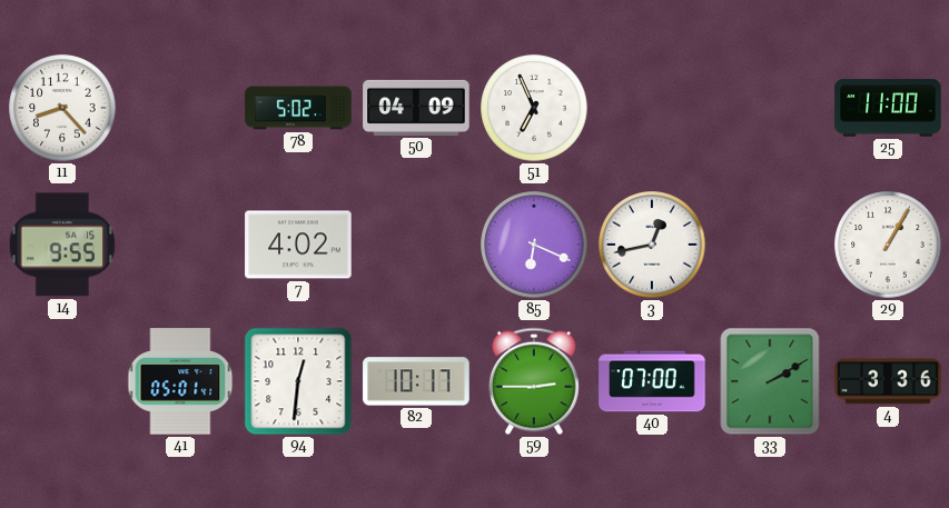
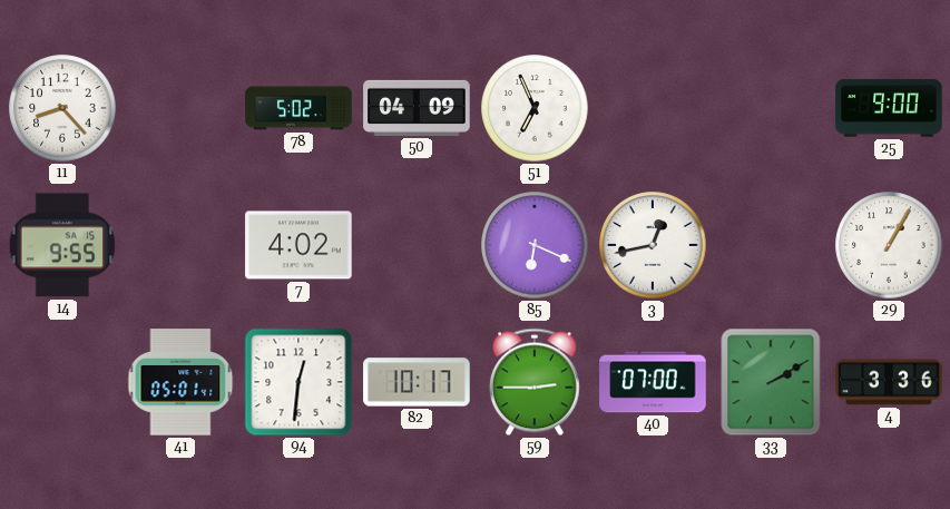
25: 11:00 -> 9:00
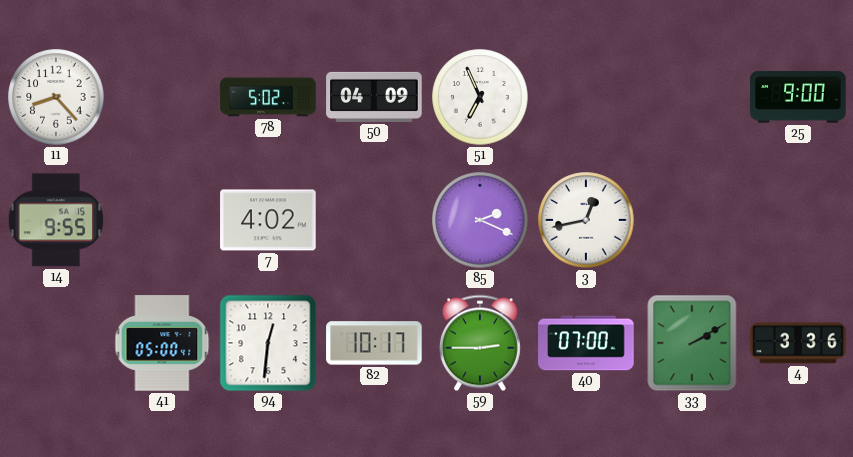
85: 6:19 -> 2:19
29: 1:05 -> none
41: 05:01 -> 05:00
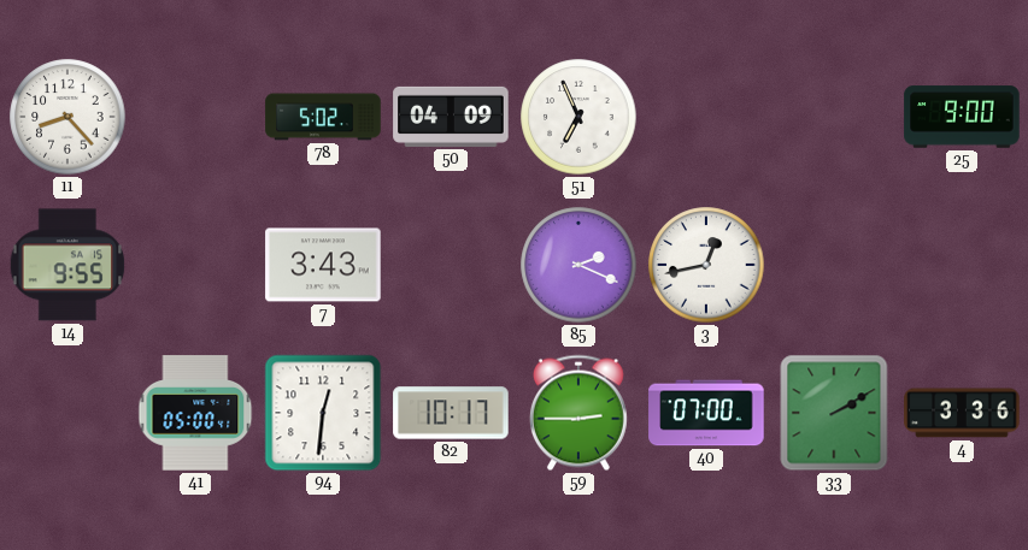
7: 4:02 -> 3:43
